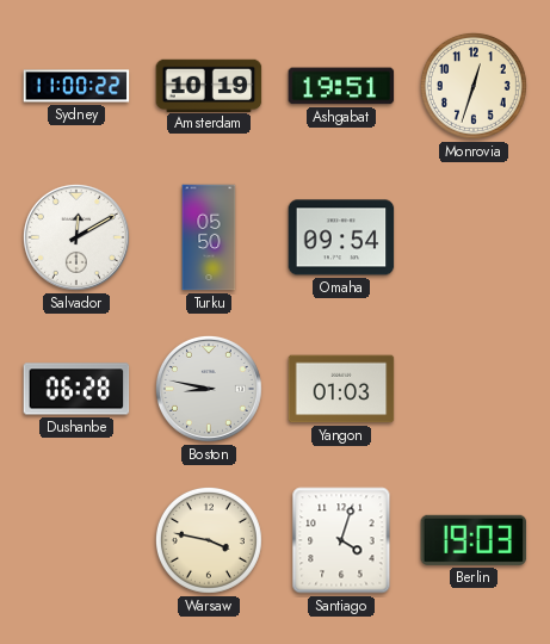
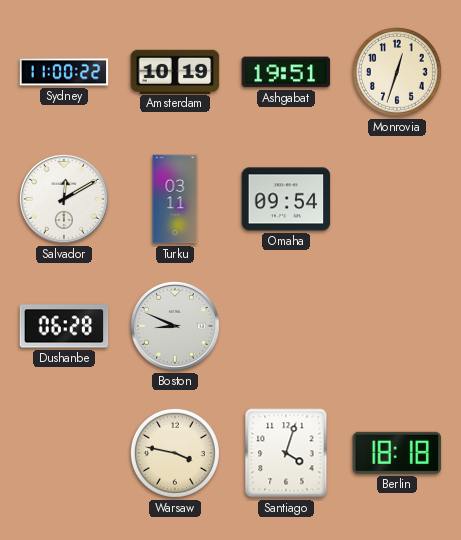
Turku: 05:50 -> 03:11
Boston: 8:47 -> 8:49
Yangon: 01:03 -> none
Berlin: 19:03 -> 18:18
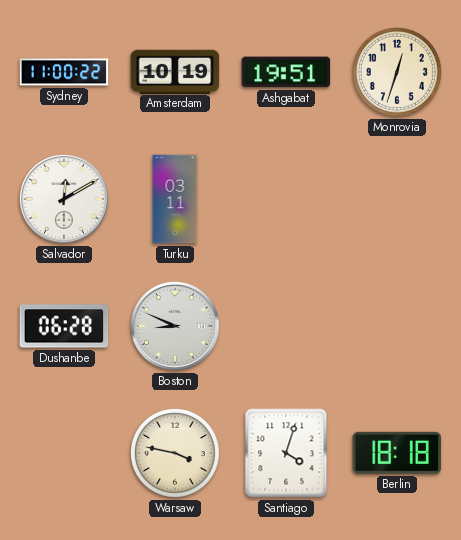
Omaha: 09:54 -> none
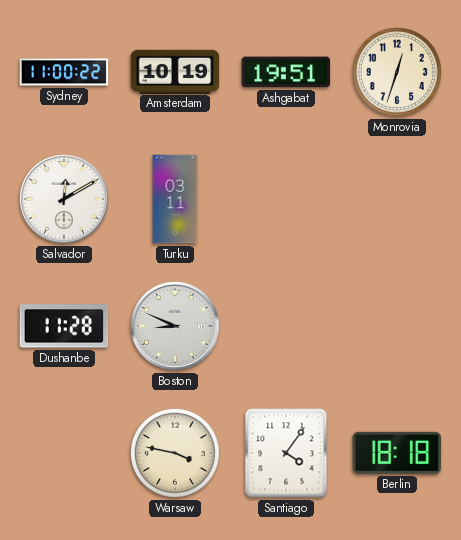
Dushanbe: 06:28 -> 11:28
Santiago: 4:03 -> 4:06
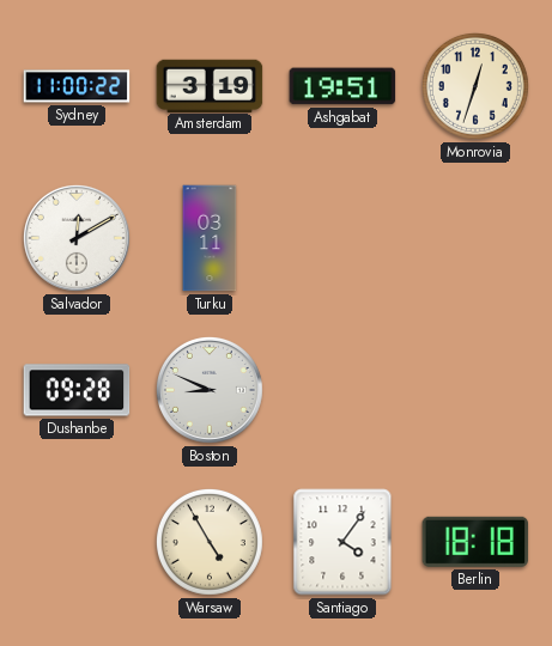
Amsterdam: 10:19 -> 3:19
Dushanbe: 11:28 -> 09:28
Warsaw: 3:47 -> 4:55
